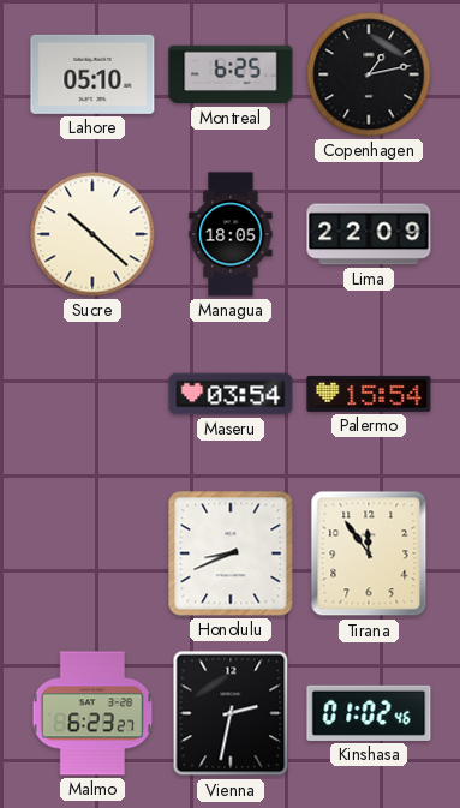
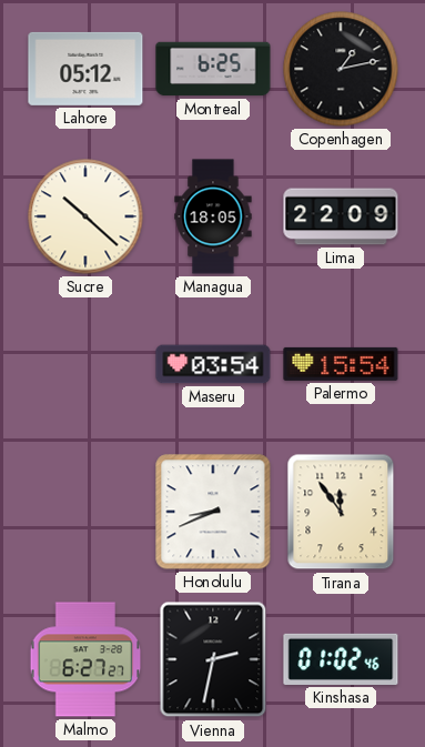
Lahore: 05:10 -> 05:12
Malmo: 6:23 -> 6:27
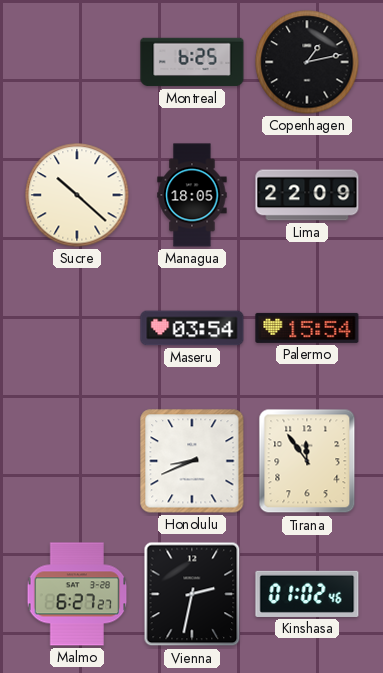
Lahore: 05:12 -> none
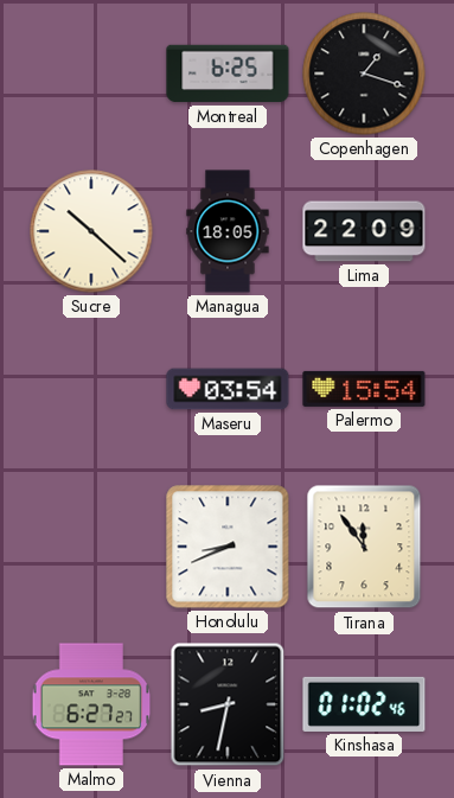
Copenhagen: 1:13 -> 1:18
Vienna: 2:32 -> 8:32
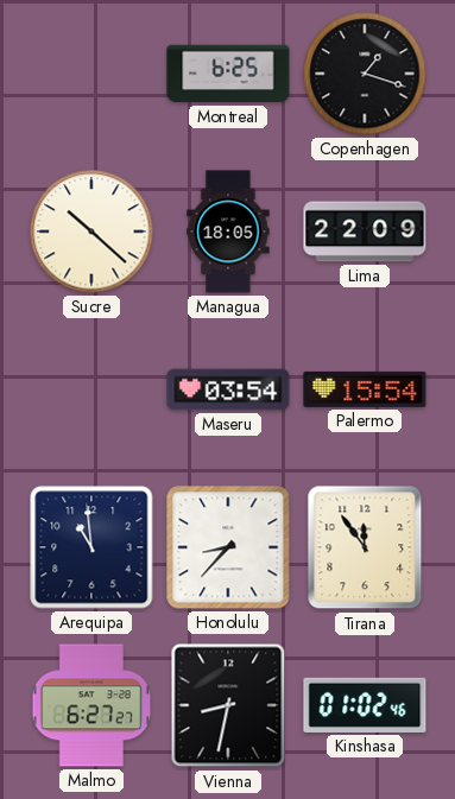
Arequipa: none -> 10:59
Honolulu: 8:41 -> 8:37
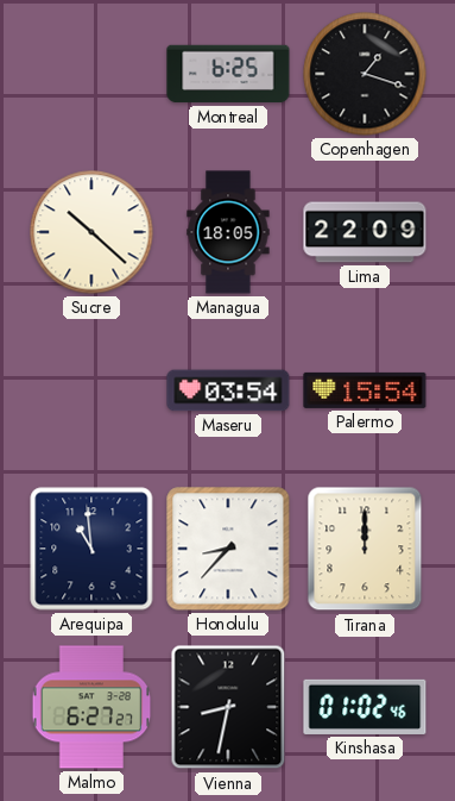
Tirana: 11:54 -> 12:00
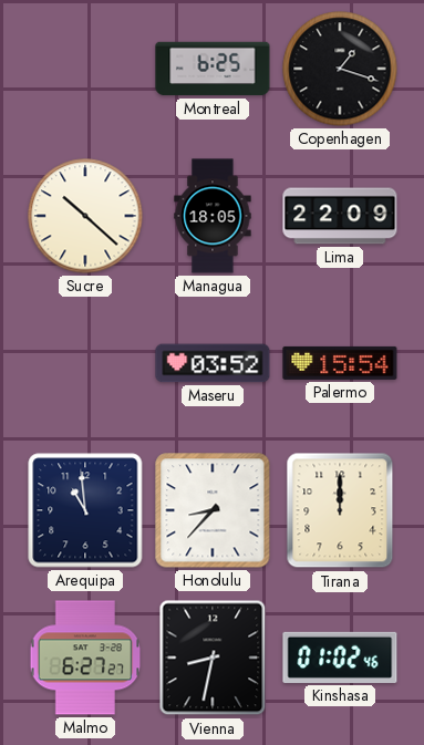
Maseru: 03:54 -> 03:52
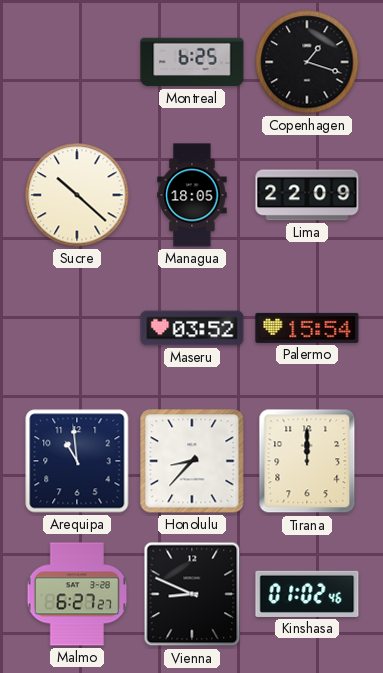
Vienna: 8:32 -> 8:49
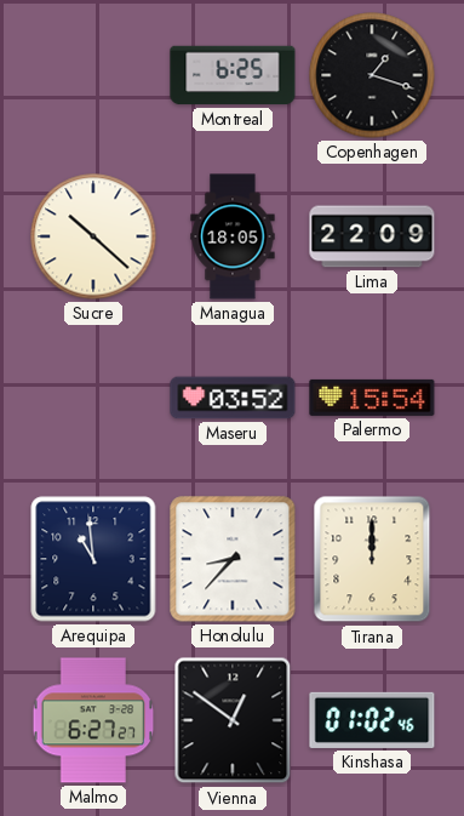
Vienna: 8:49 -> 12:51
